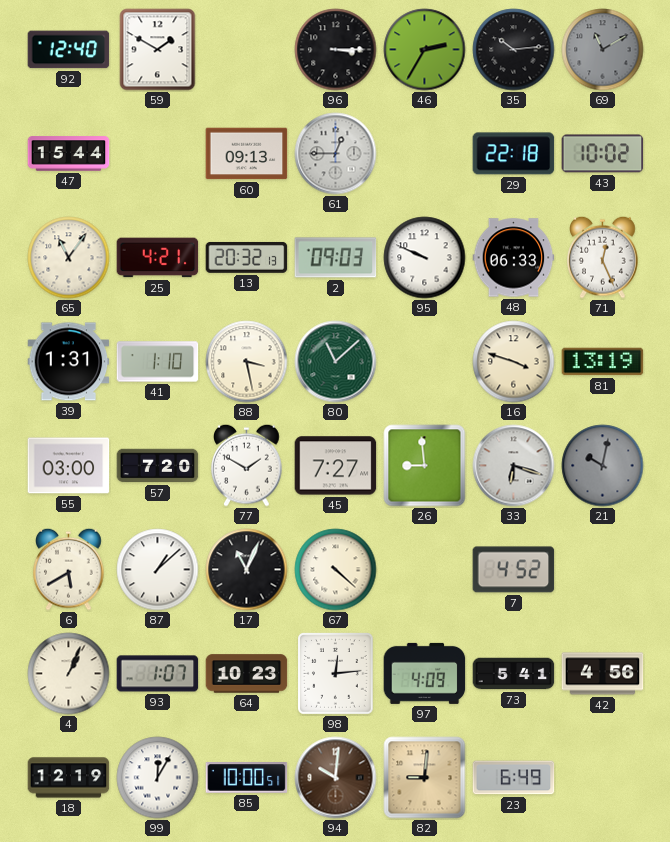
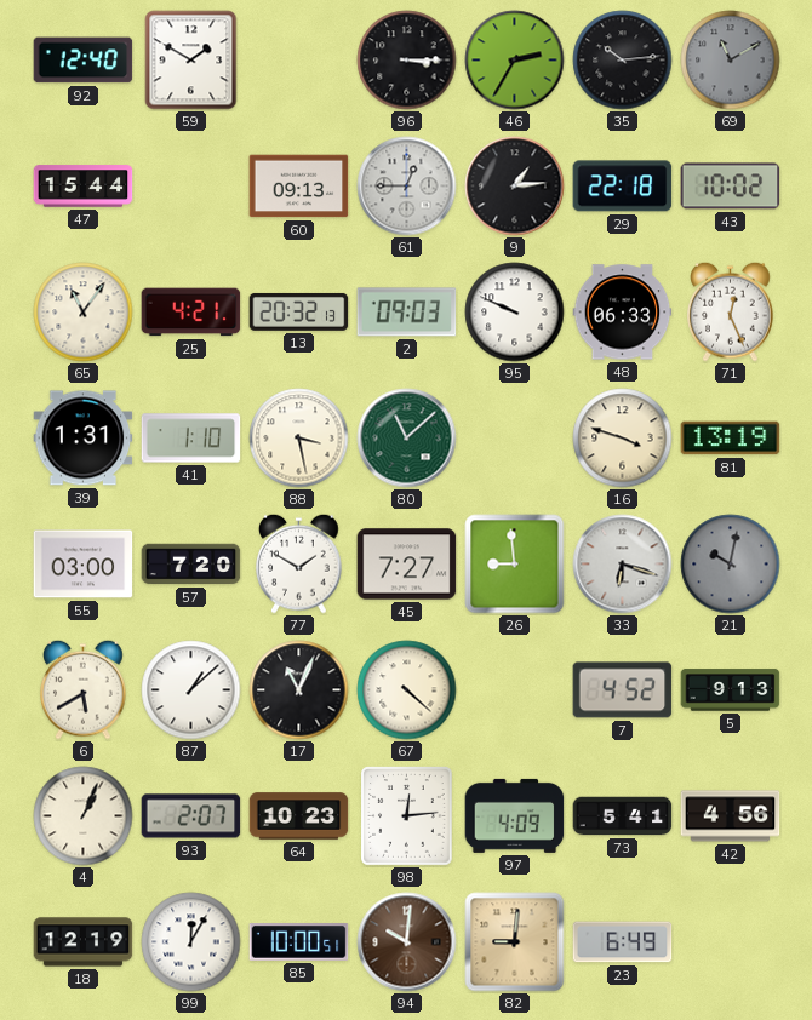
9: none -> 1:14
5: none -> 9:13
93: 1:07 -> 2:07
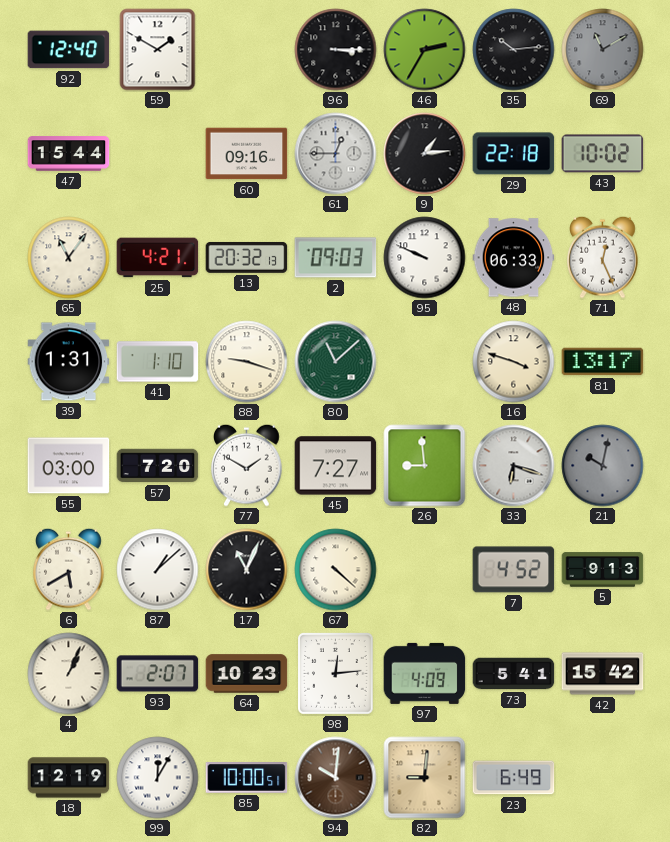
60: 09:13 -> 09:16
88: 3:28 -> 9:18
81: 13:19 -> 13:17
42: 4:56 -> 15:42
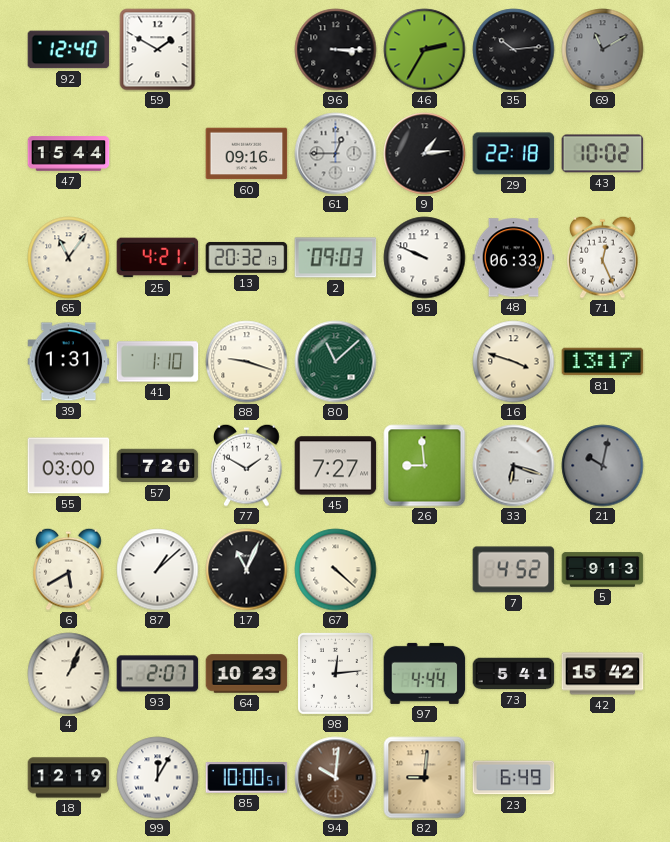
97: 4:09 -> 4:44
